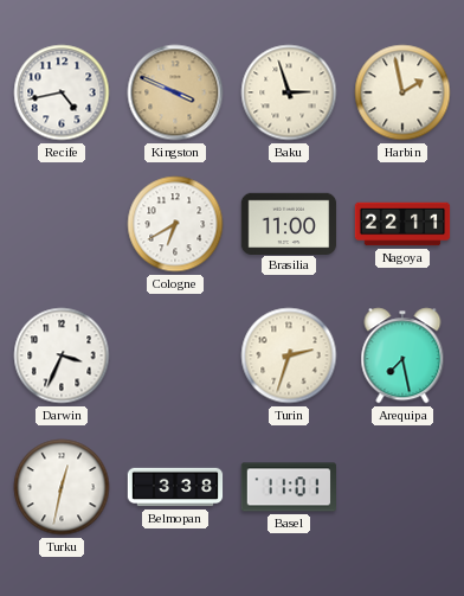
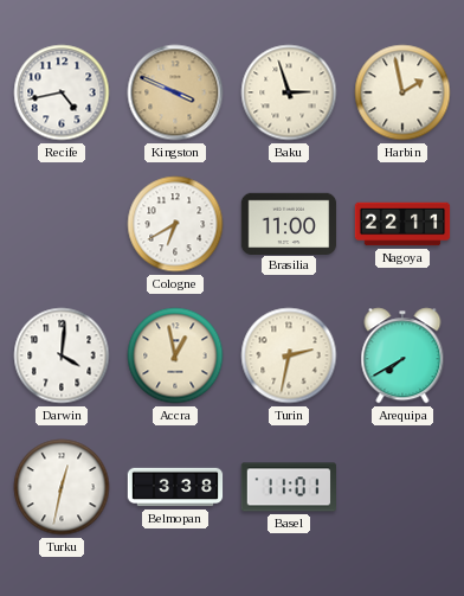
Darwin: 3:34 -> 4:01
Accra: none -> 12:58
Turin: 2:33 -> 2:32
Arequipa: 7:28 -> 7:40
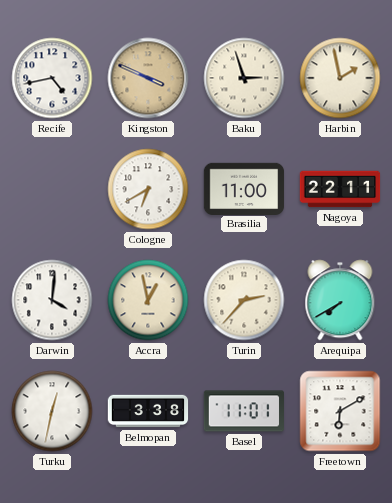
Turin: 2:32 -> 2:37
Freetown: none -> 6:10
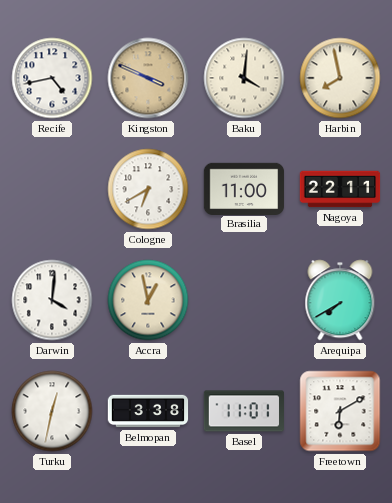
Baku: 2:57 -> 4:01
Harbin: 1:58 -> 7:58
Turin: 2:37 -> none
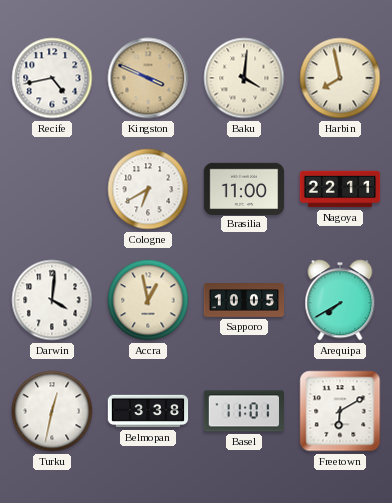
Sapporo: none -> 10:05
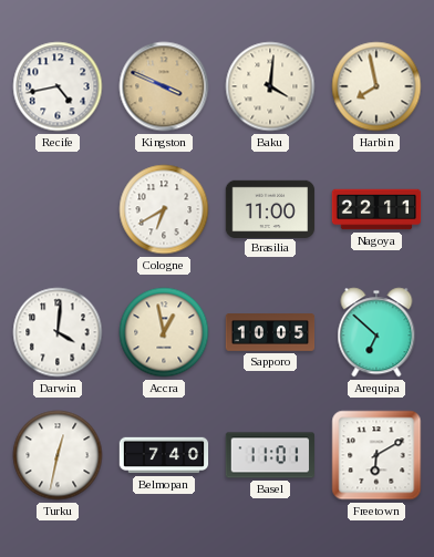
Arequipa: 7:40 -> 6:52
Belmopan: 3:38 -> 7:40
